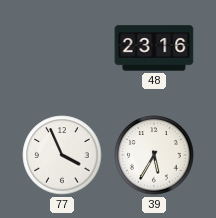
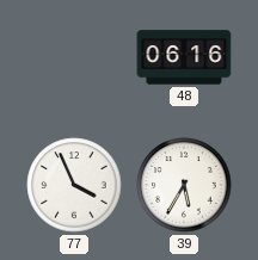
48: 23:16 -> 06:16
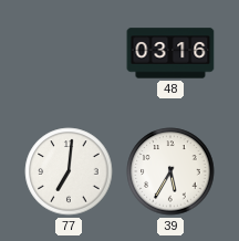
48: 06:16 -> 03:16
77: 3:56 -> 7:01
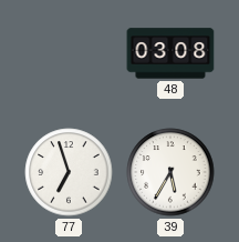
48: 03:16 -> 03:08
77: 7:01 -> 6:57
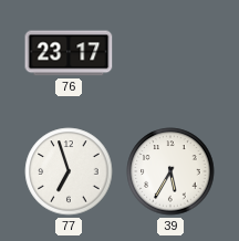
76: none -> 23:17
48: 03:08 -> none
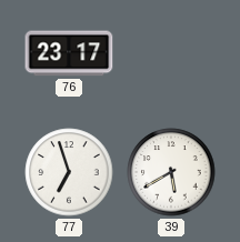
39: 5:35 -> 5:40
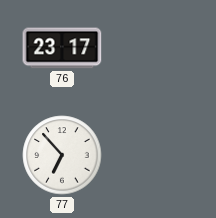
77: 6:57 -> 6:53
39: 5:40 -> none
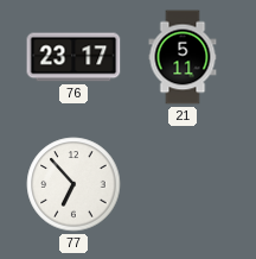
21: none -> 5:11
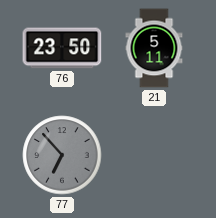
76: 23:17 -> 23:50
77 dial: white -> grey
